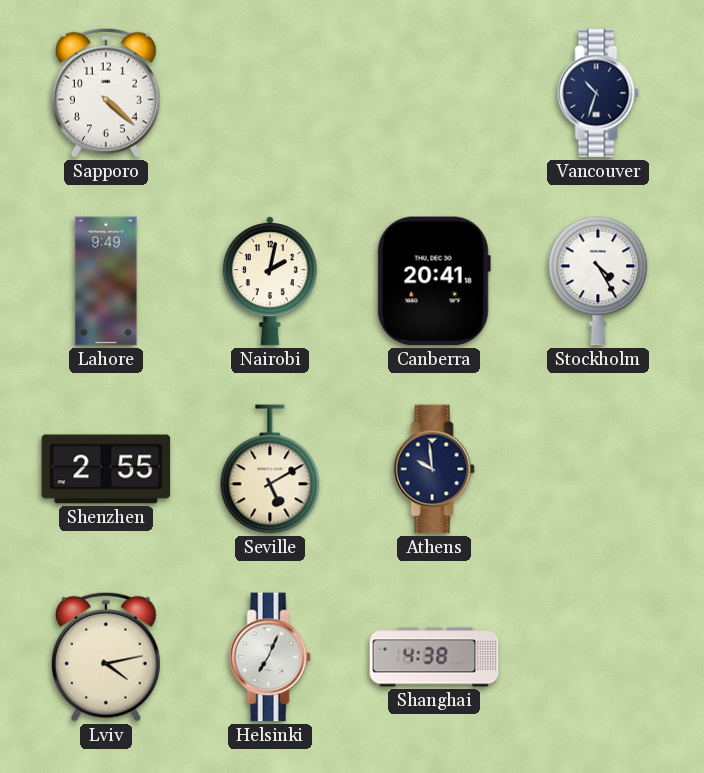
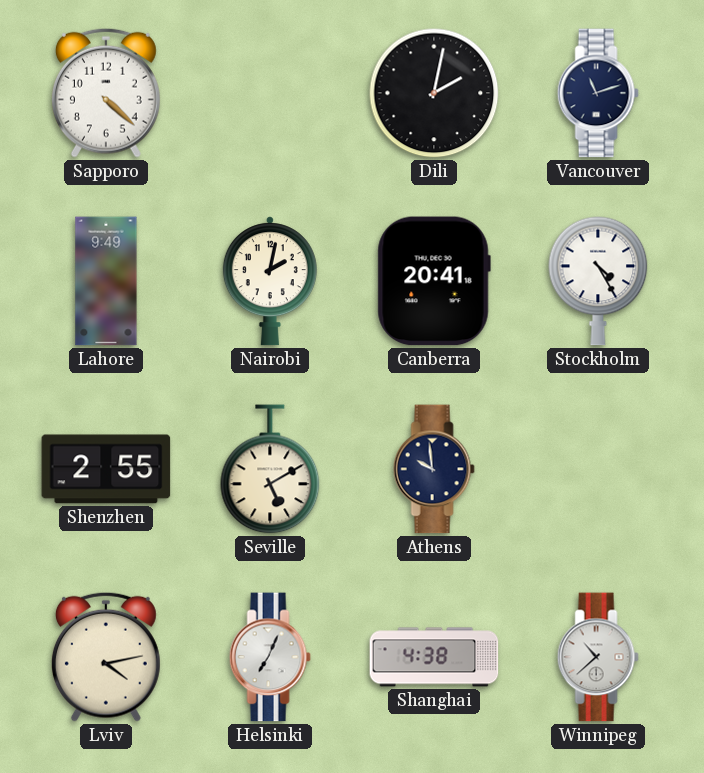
Dili: none -> 2:02
Vancouver: 10:33 -> 11:12
Winnipeg: none -> 10:38
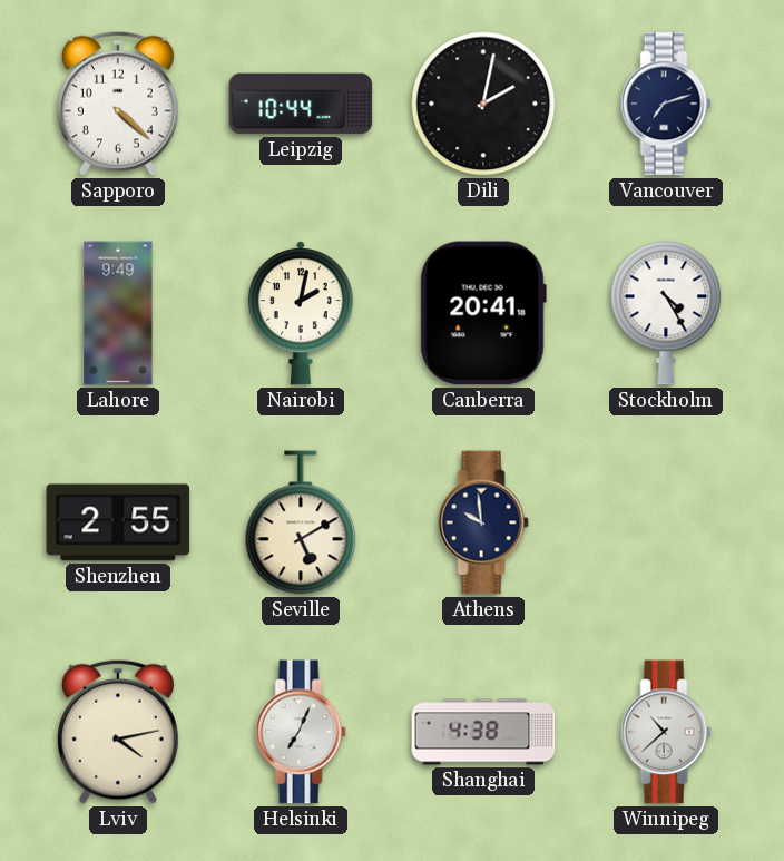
Leipzig: none -> 10:44
Vancouver: 11:12 -> 7:12
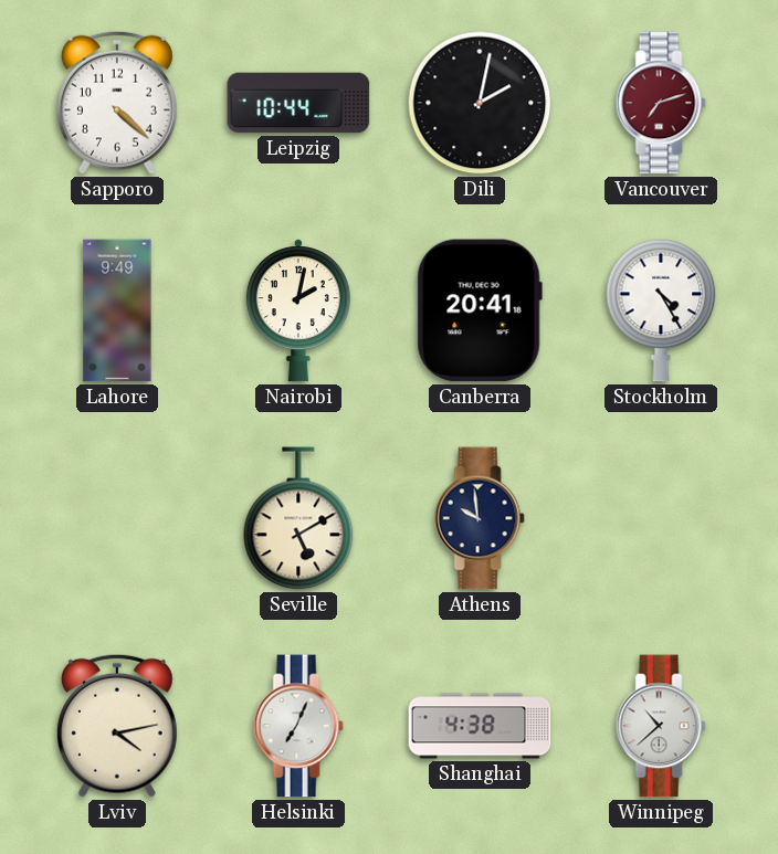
Vancouver dial: navy -> burgundy
Shenzhen: 2:55 -> none
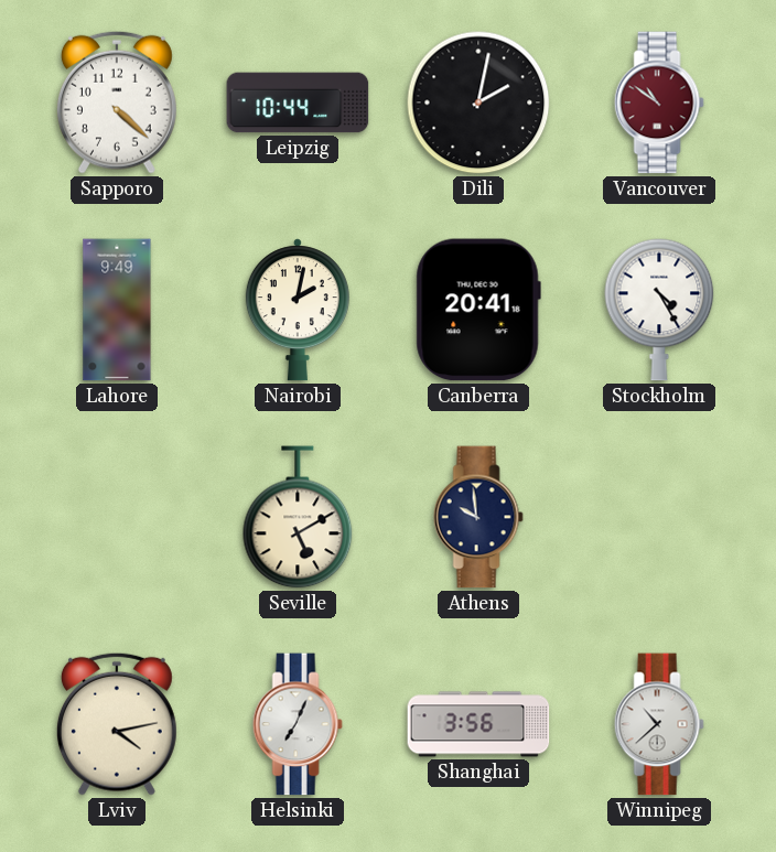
Vancouver: 7:12 -> 10:51
Shanghai: 4:38 -> 3:56
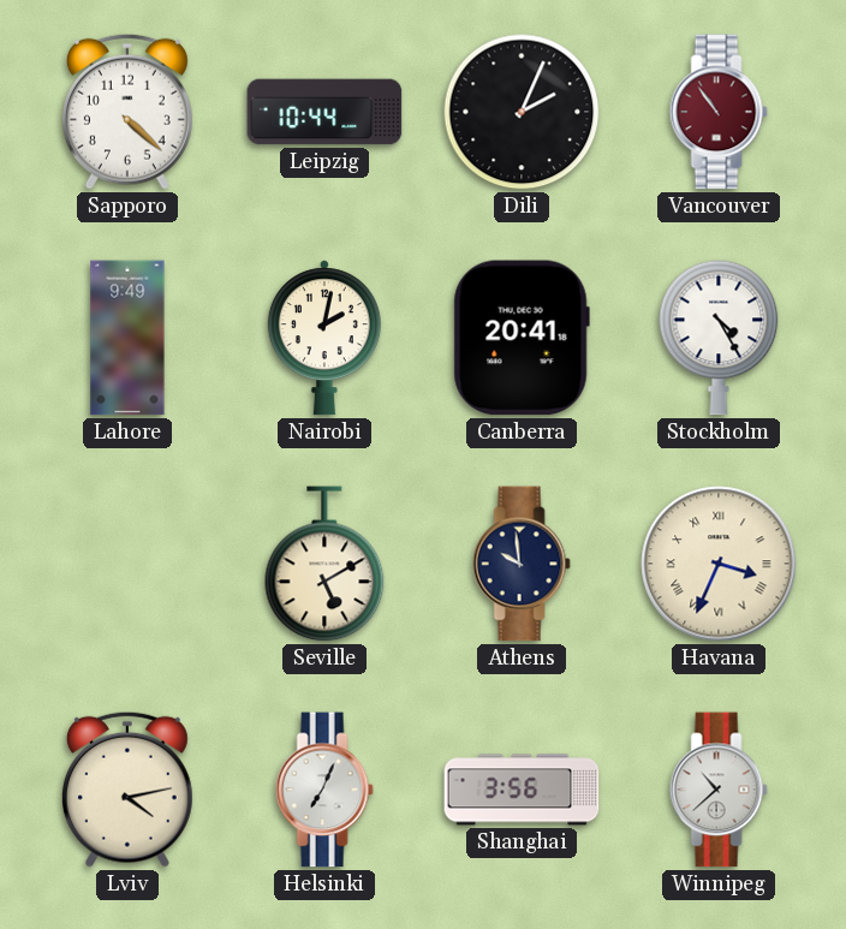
Dili: 2:02 -> 2:04
Vancouver: 10:51 -> 10:54
Havana: none -> 3:34
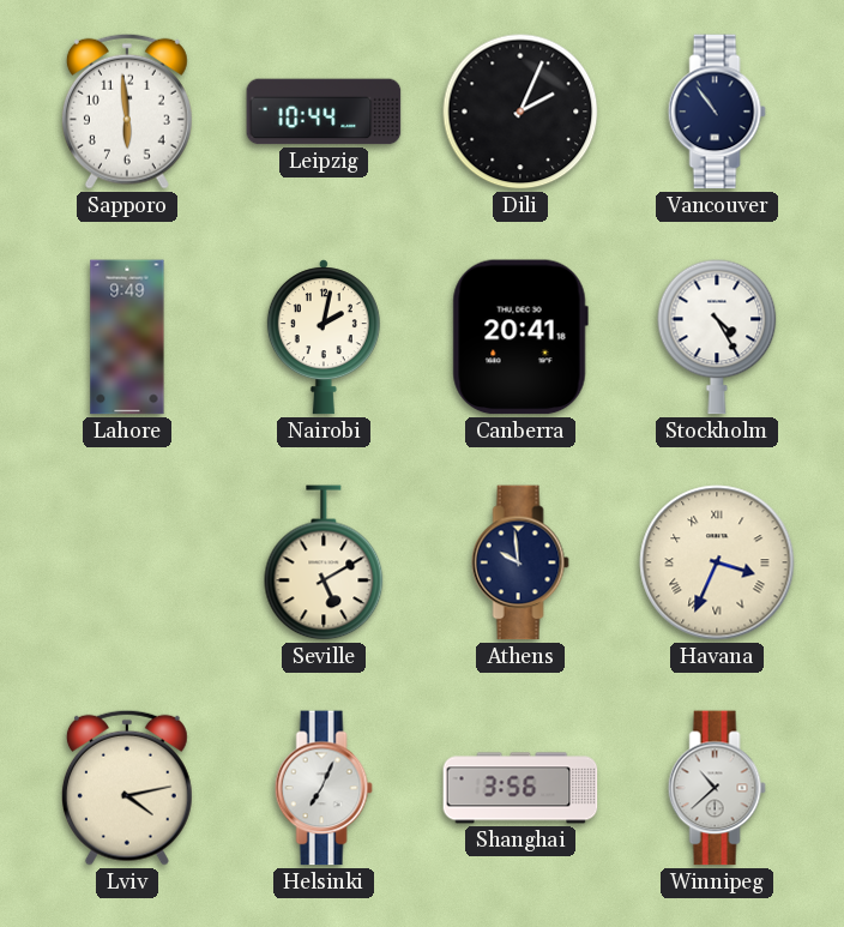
Sapporo: 4:22 -> 5:59
Vancouver dial: burgundy -> navy
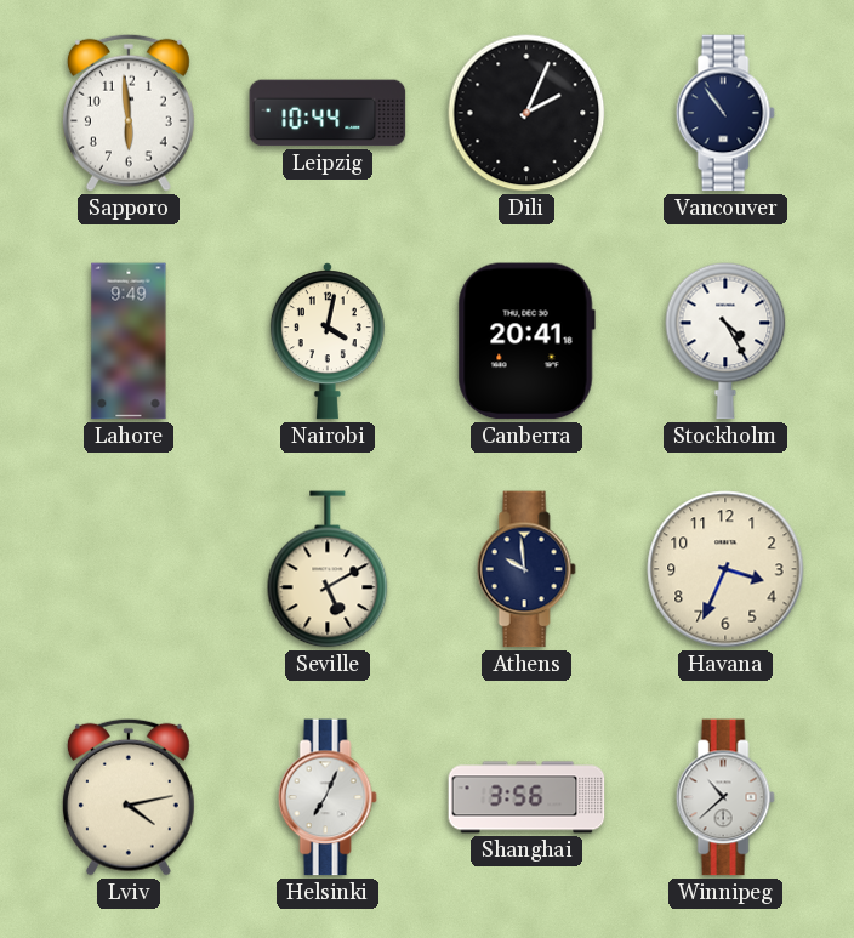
Nairobi: 2:02 -> 4:02
Havana numerals: Roman -> Arabic
